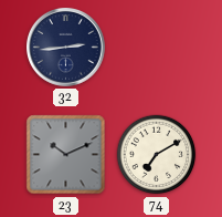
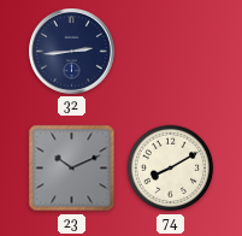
74: 7:10 -> 8:10
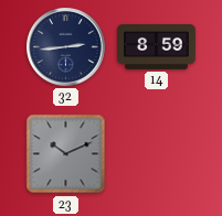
14: none -> 8:59
74: 8:10 -> none
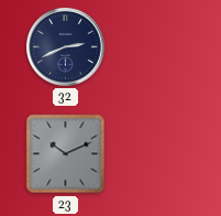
32: 2:44 -> 2:41
14: 8:59 -> none
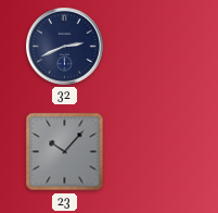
23: 10:11 -> 10:07
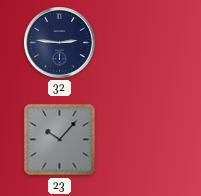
32: 2:41 -> 2:46
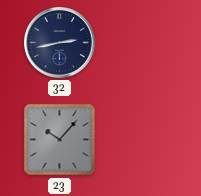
32: 2:46 -> 2:43
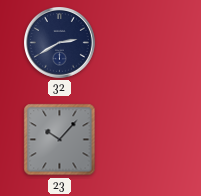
32: 2:43 -> 2:40
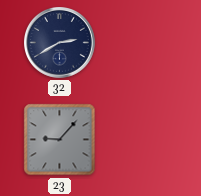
23: 10:07 -> 9:07
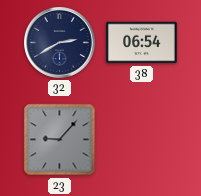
38: none -> 06:54
